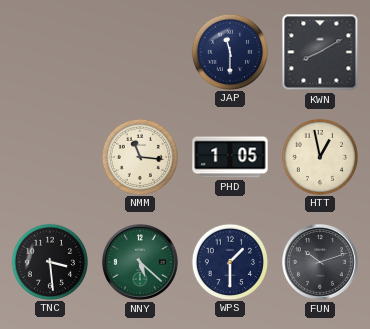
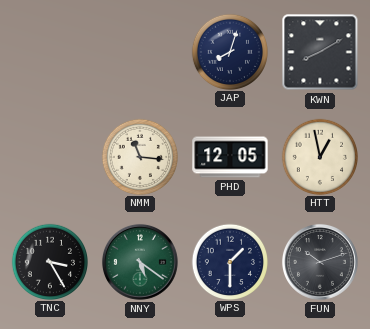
JAP: 11:30 -> 8:03
PHD: 1:05 -> 12:05
TNC: 3:29 -> 3:25
NNY: 5:22 -> 5:21
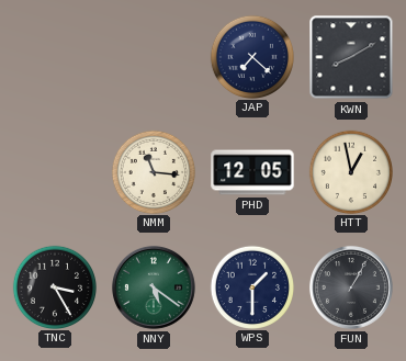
JAP: 8:03 -> 7:22
FUN: 10:12 -> 1:05
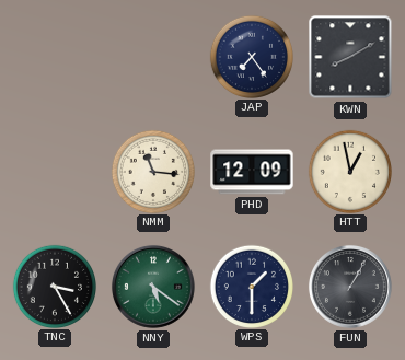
JAP: 7:22 -> 7:24
PHD: 12:05 -> 12:09
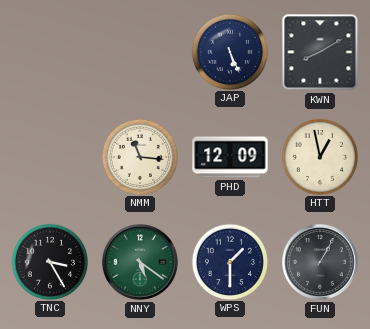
JAP: 7:24 -> 5:26
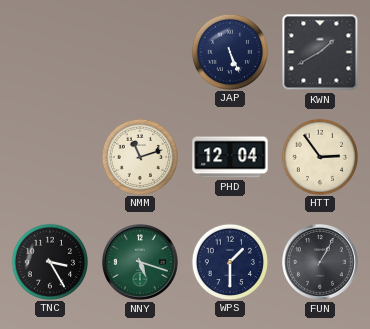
KWN: 8:10 -> 1:40
NMM: 11:16 -> 11:12
PHD: 12:09 -> 12:04
HTT: 12:58 -> 2:54
NNY: 5:21 -> 5:18
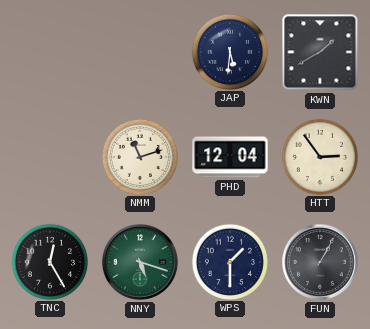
JAP: 5:26 -> 5:31
TNC: 3:25 -> 12:25
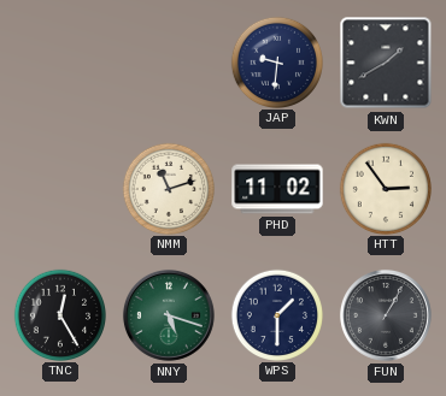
JAP: 5:31 -> 9:31
PHD: 12:04 -> 11:02
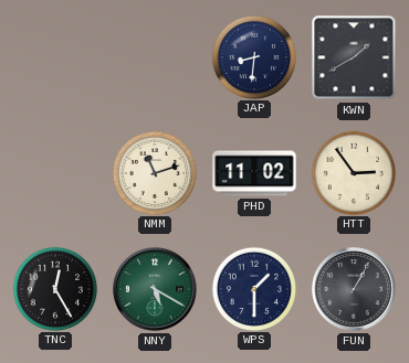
JAP: 9:31 -> 8:31
NNY: 5:18 -> 5:20
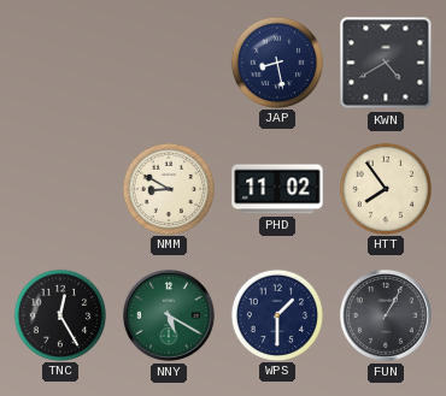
JAP: 8:31 -> 8:28
KWN: 1:40 -> 4:40
NMM: 11:12 -> 8:50
HTT: 2:54 -> 7:54
